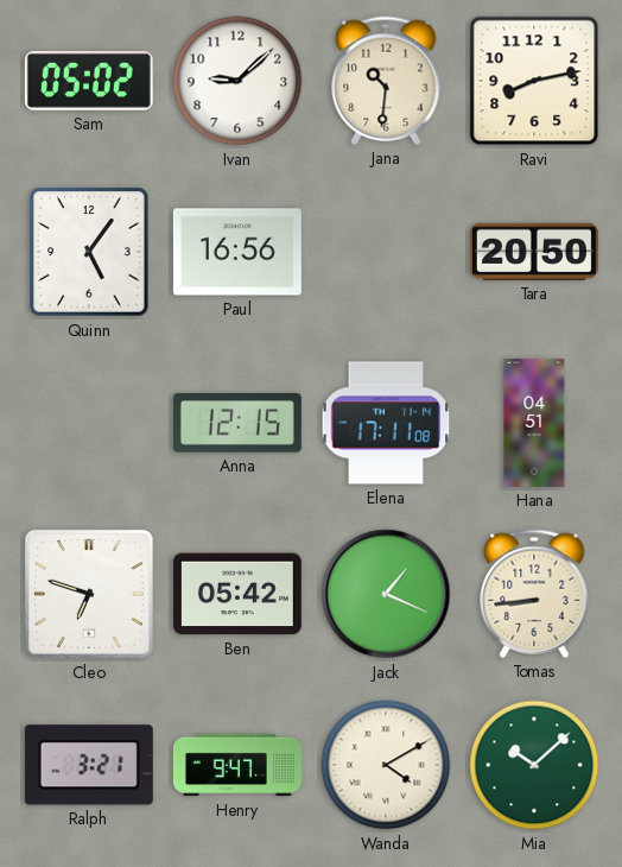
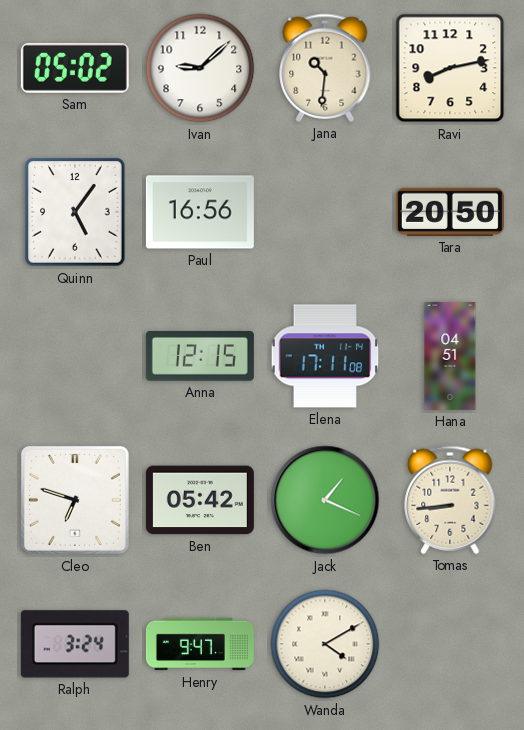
Ralph: 3:21 -> 3:24
Mia: 10:08 -> none
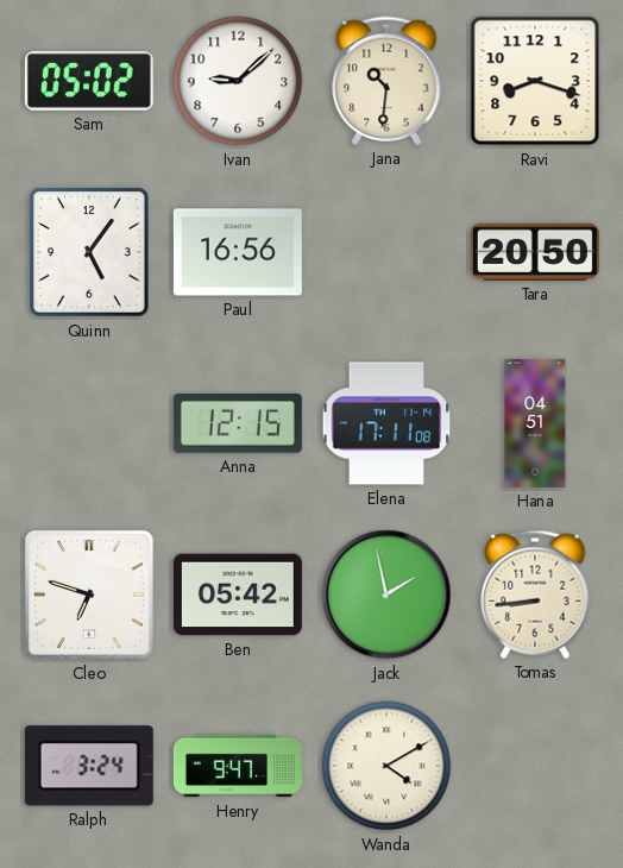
Ravi: 8:13 -> 8:18
Jack: 1:19 -> 1:58
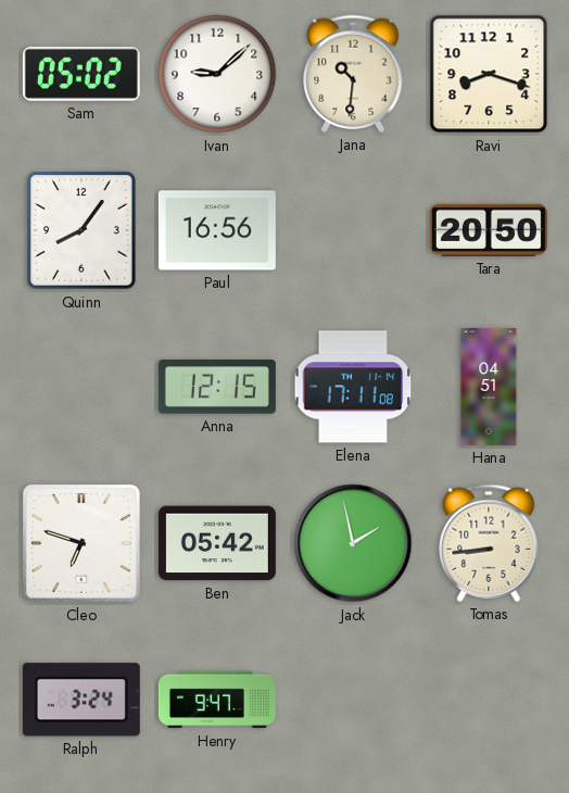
Quinn: 5:06 -> 8:06
Wanda: 4:10 -> none
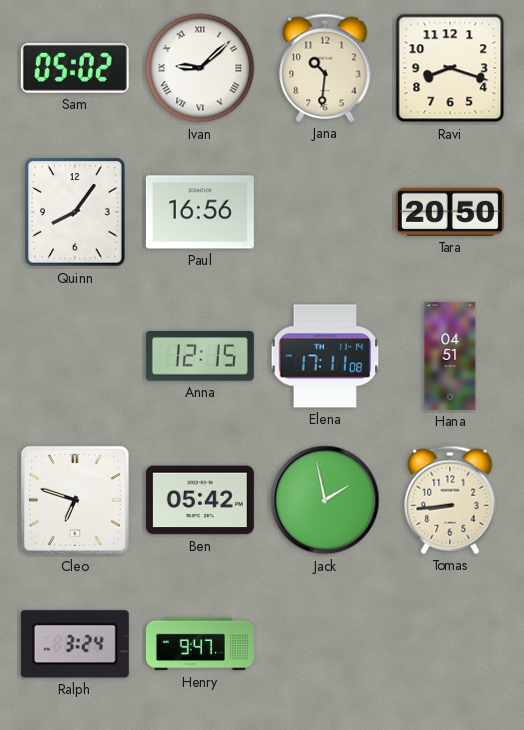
Ivan numerals: Arabic -> Roman
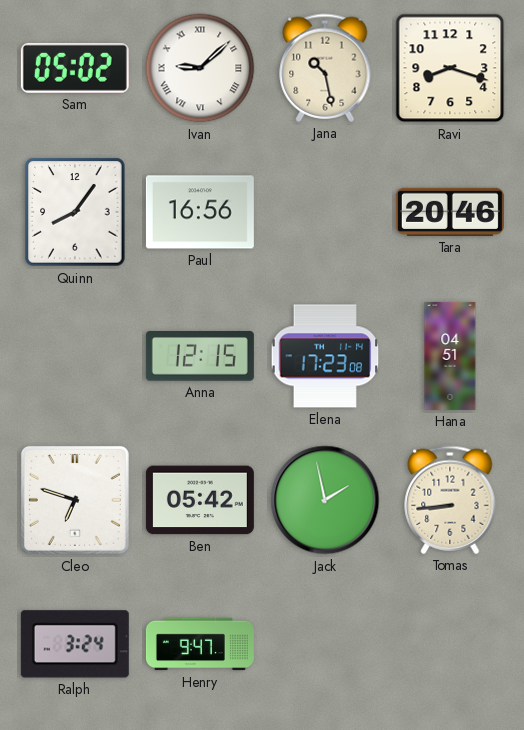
Jana: 10:31 -> 10:28
Tara: 20:50 -> 20:46
Elena: 17:11 -> 17:23
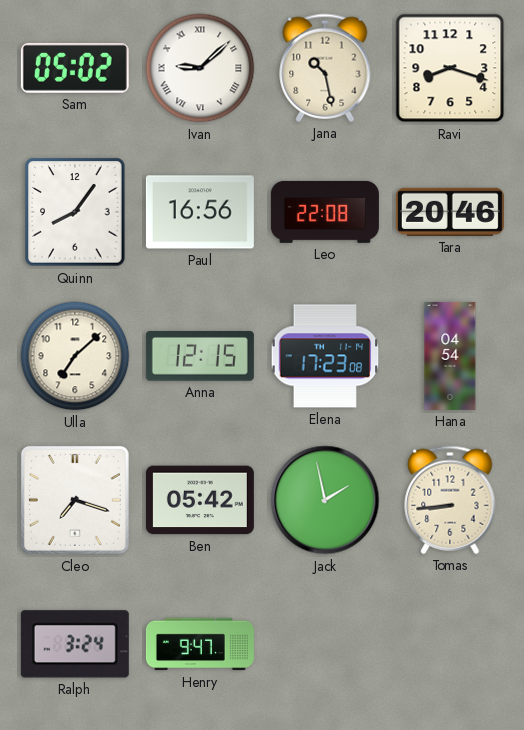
Leo: none -> 22:08
Ulla: none -> 7:08
Hana: 04:51 -> 04:54
Cleo: 6:48 -> 7:18
